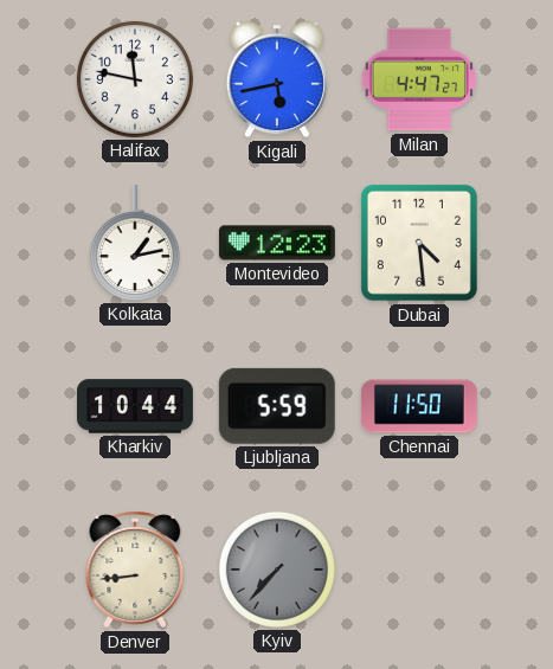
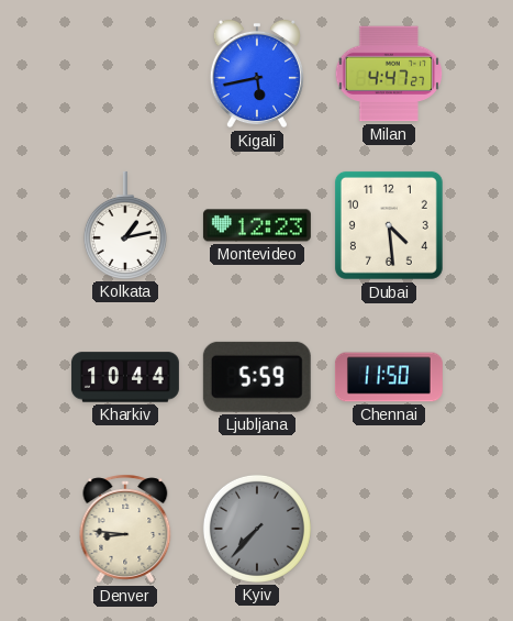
Halifax: 11:47 -> none
Denver: 8:44 -> 8:46
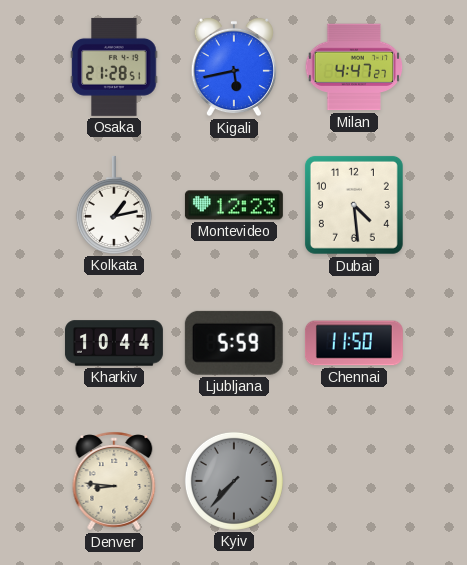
Osaka: none -> 21:28
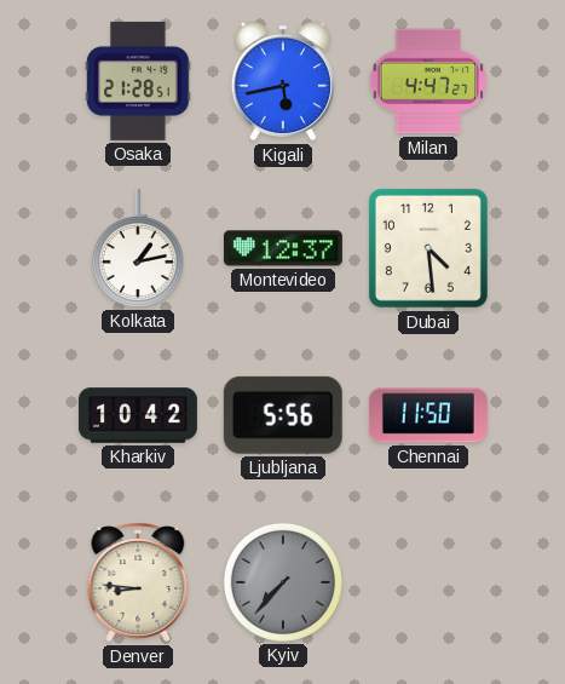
Montevideo: 12:23 -> 12:37
Kharkiv: 10:44 -> 10:42
Ljubljana: 5:59 -> 5:56
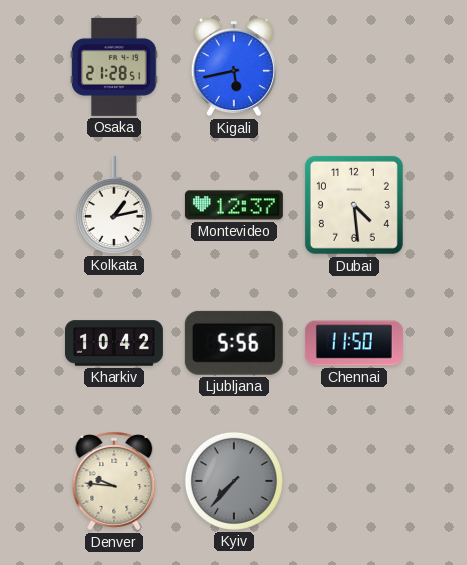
Milan: 4:47 -> none
Denver: 8:46 -> 9:46
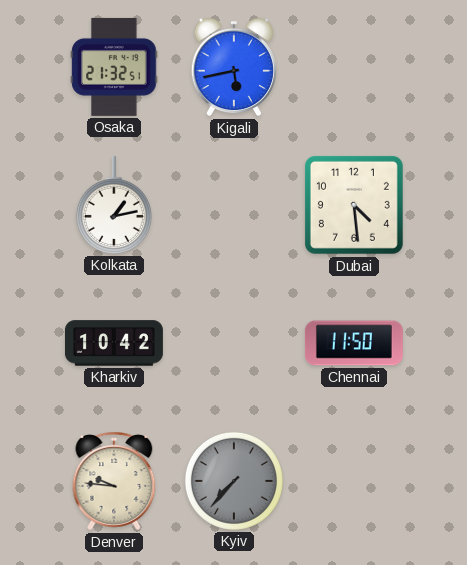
Osaka: 21:28 -> 21:32
Montevideo: 12:37 -> none
Ljubljana: 5:56 -> none
